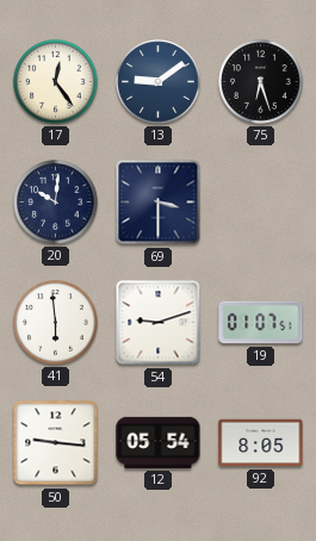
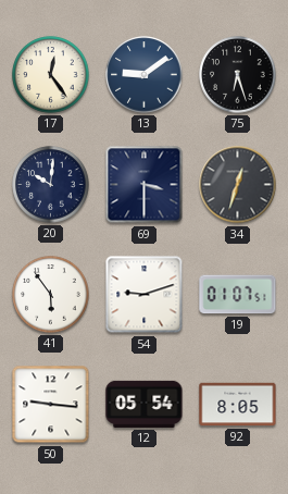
34: none -> 12:33
41: 5:59 -> 5:54
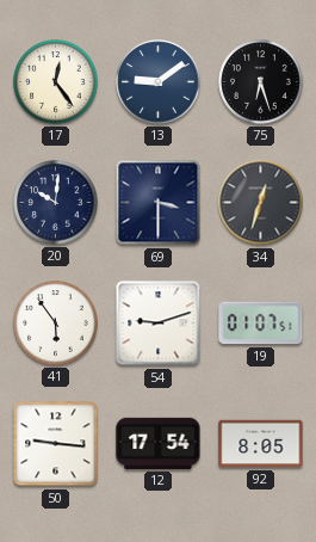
12: 05:54 -> 17:54
